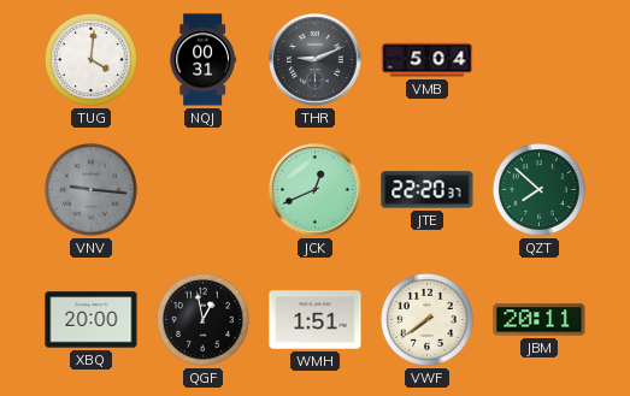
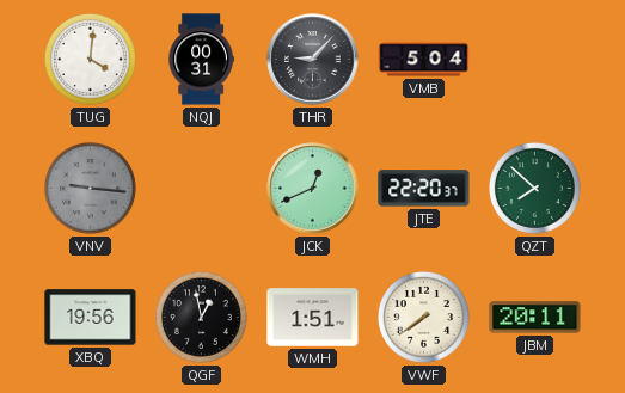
THR: 9:11 -> 9:07
XBQ: 20:00 -> 19:56
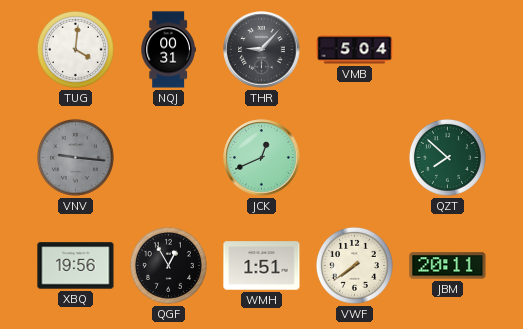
JTE: 22:20 -> none
QGF: 12:58 -> 12:55
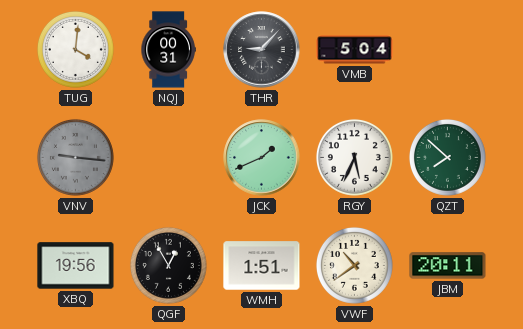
JCK: 12:41 -> 1:41
RGY: none -> 5:34
VWF: 7:39 -> 10:39
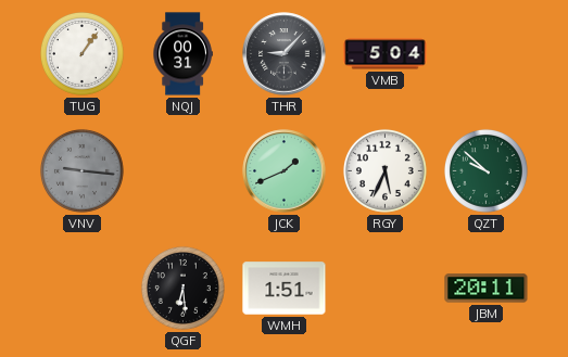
TUG: 4:01 -> 1:06
QZT: 7:52 -> 9:52
XBQ: 19:56 -> none
QGF: 12:55 -> 6:29
VWF: 10:39 -> none
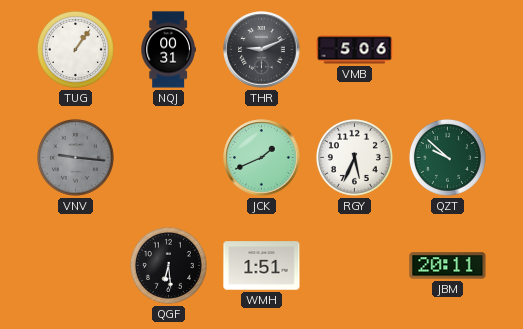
THR: 9:07 -> 9:11
VMB: 5:04 -> 5:06
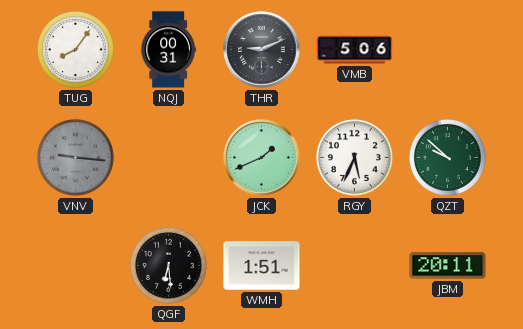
TUG: 1:06 -> 8:06
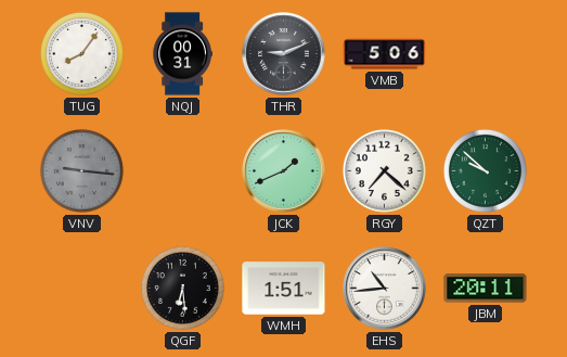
RGY: 5:34 -> 7:22
EHS: none -> 10:44
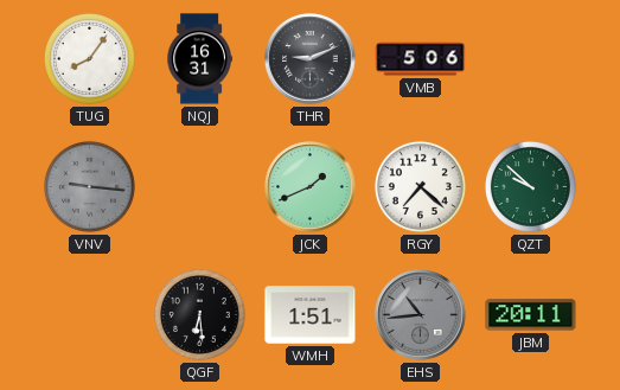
NQJ: 00:31 -> 16:31
EHS dial: white -> grey
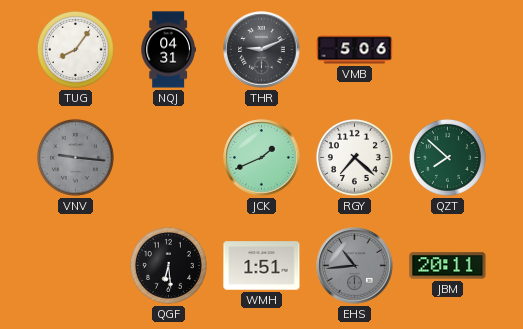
NQJ: 16:31 -> 04:31
QZT: 9:52 -> 7:52
